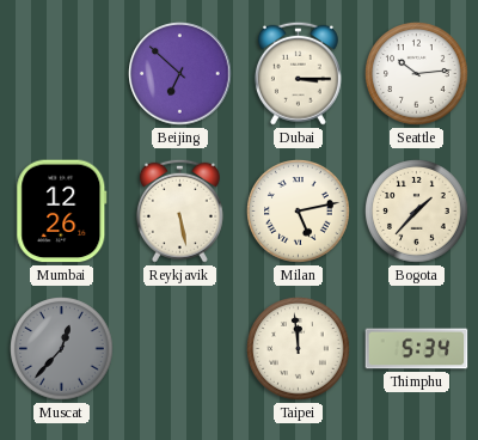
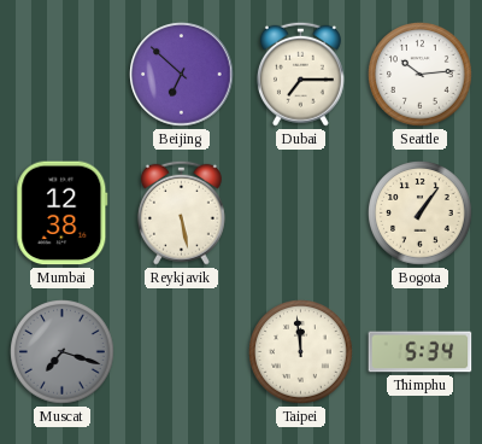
Dubai: 3:15 -> 7:15
Mumbai: 12:26 -> 12:38
Milan: 5:13 -> none
Bogota: 1:37 -> 1:06
Muscat: 12:37 -> 7:18
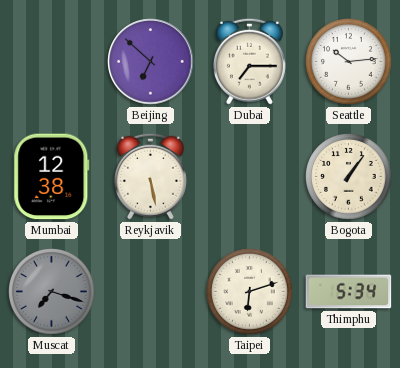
Taipei: 11:59 -> 6:12
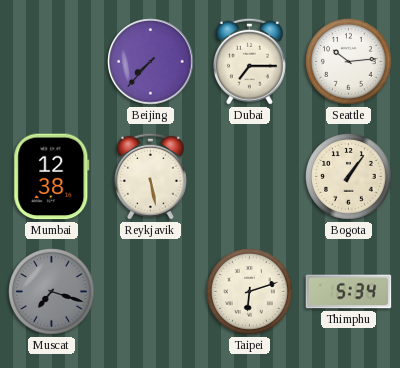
Beijing: 6:52 -> 7:37
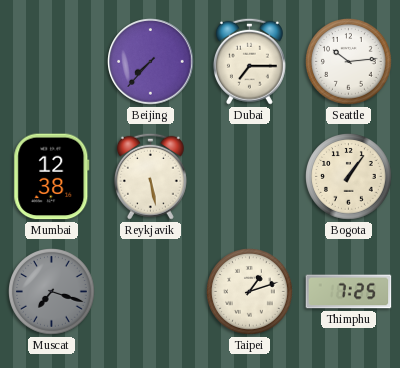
Taipei: 6:12 -> 1:12
Thimphu: 5:34 -> 7:25
